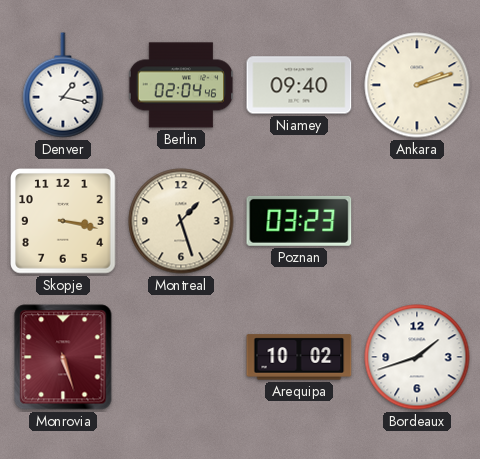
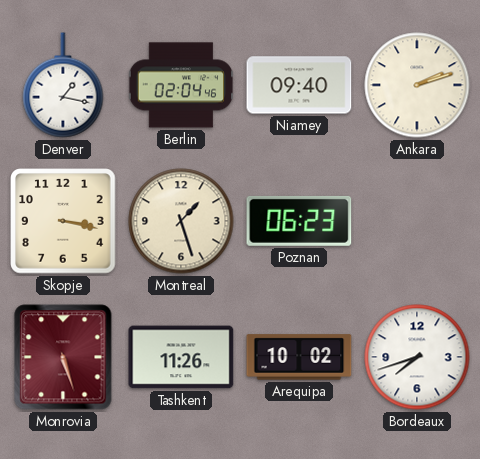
Poznan: 03:23 -> 06:23
Tashkent: none -> 11:26
Bordeaux: 1:42 -> 7:42
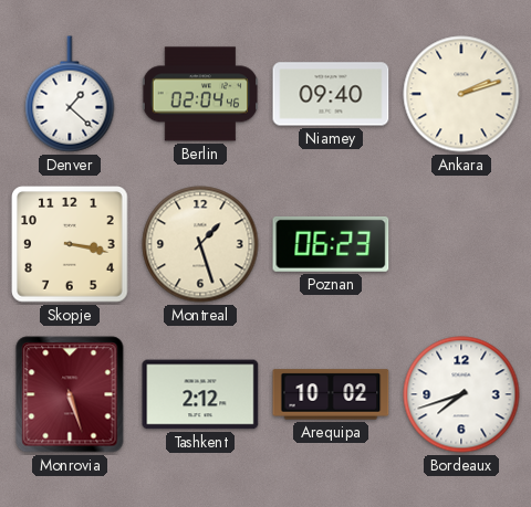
Denver: 1:17 -> 1:22
Tashkent: 11:26 -> 2:12
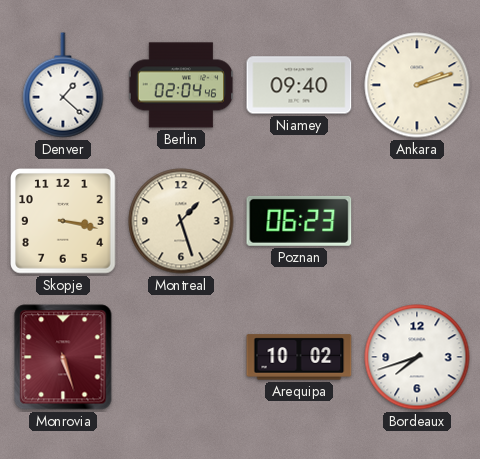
Tashkent: 2:12 -> none
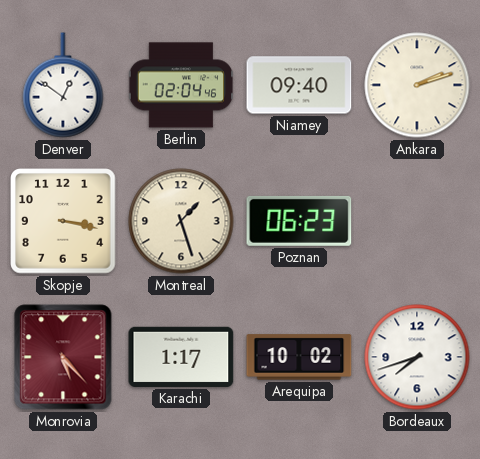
Denver: 1:22 -> 12:51
Monrovia: 5:27 -> 5:23
Karachi: none -> 1:17
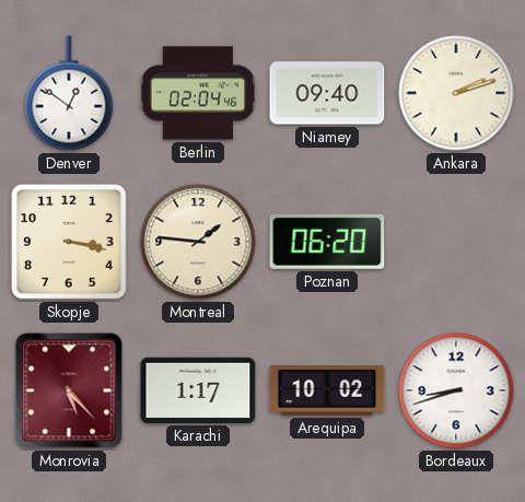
Montreal: 1:27 -> 1:46
Poznan: 06:23 -> 06:20
Bordeaux: 7:42 -> 8:42
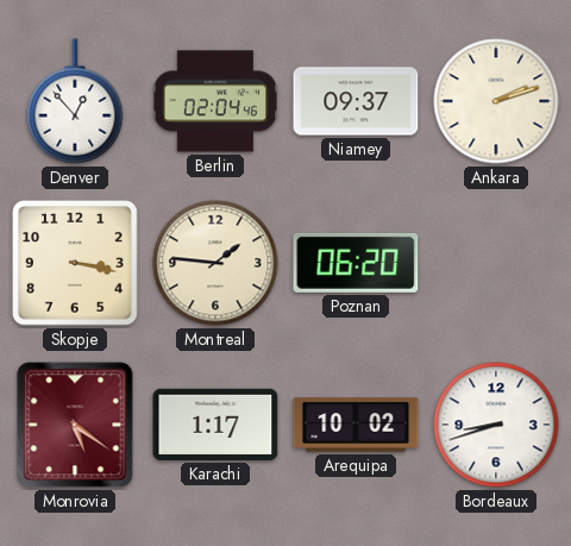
Denver: 12:51 -> 12:53
Niamey: 09:40 -> 09:37
Monrovia: 5:23 -> 5:21
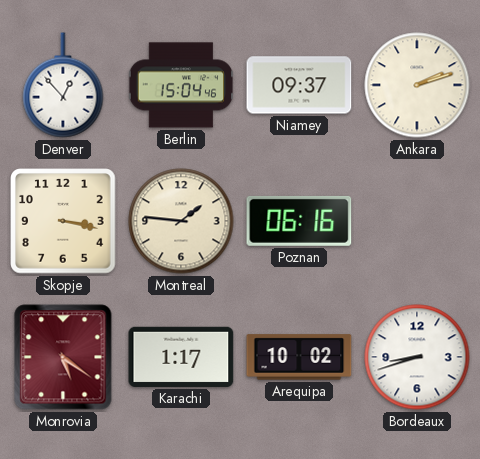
Berlin: 02:04 -> 15:04
Poznan: 06:20 -> 06:16
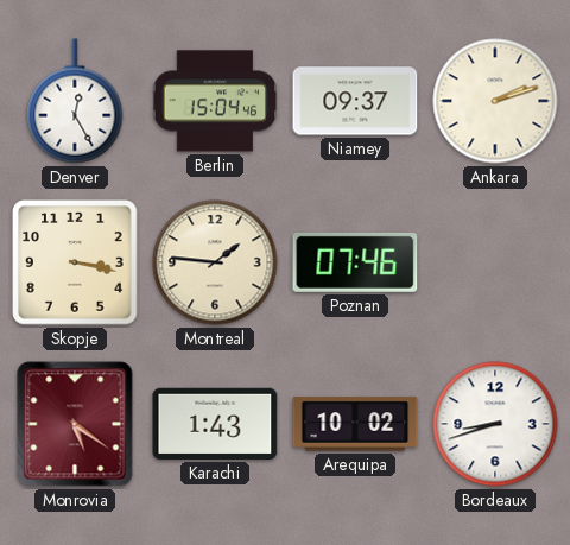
Denver: 12:53 -> 12:25
Poznan: 06:16 -> 07:46
Karachi: 1:17 -> 1:43
